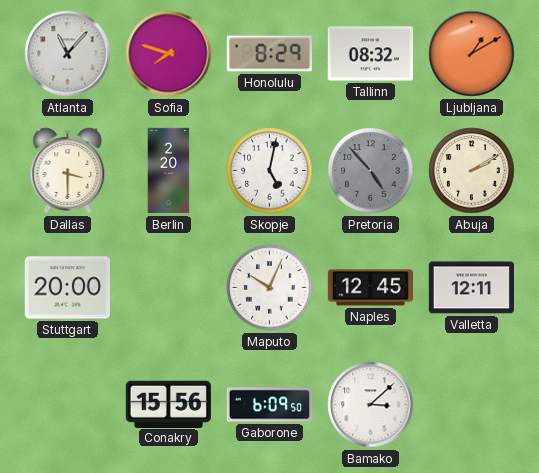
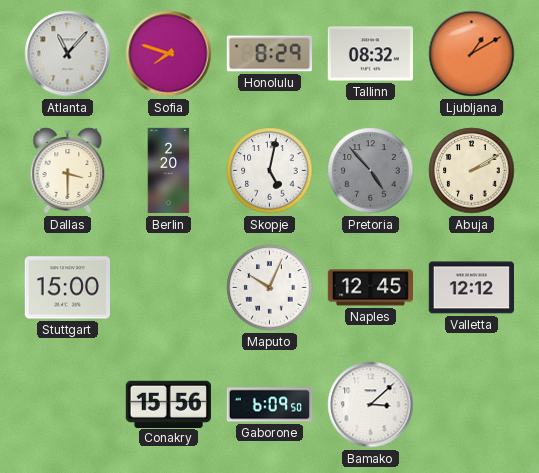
Stuttgart: 20:00 -> 15:00
Valletta: 12:11 -> 12:12
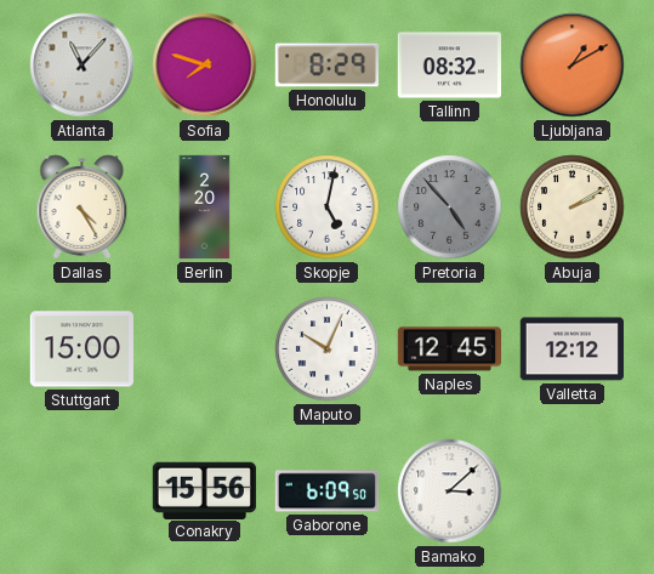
Dallas: 3:30 -> 4:25
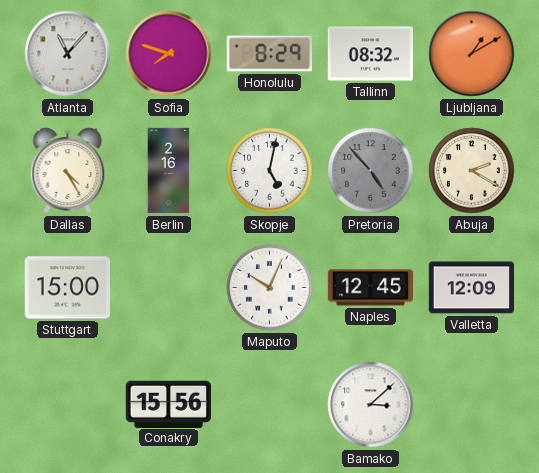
Berlin: 2:20 -> 2:16
Abuja: 2:10 -> 2:20
Valletta: 12:12 -> 12:09
Gaborone: 6:09 -> none
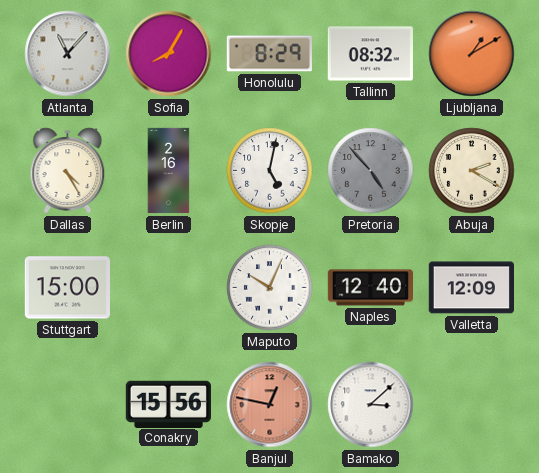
Sofia: 7:48 -> 8:05
Naples: 12:45 -> 12:40
Banjul: none -> 12:47
